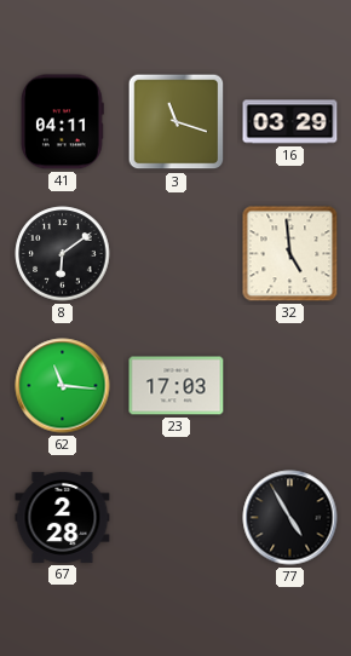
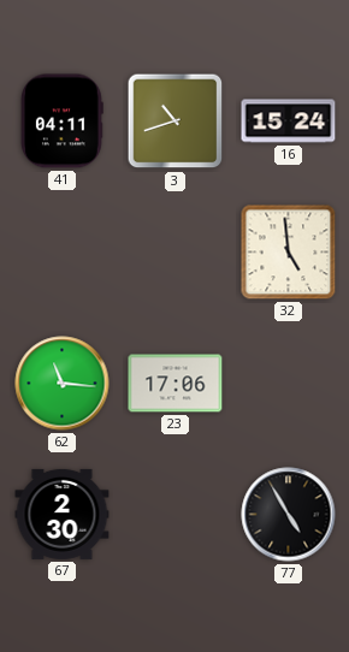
3: 11:18 -> 10:42
16: 03:29 -> 15:24
8: 6:09 -> none
23: 17:03 -> 17:06
67: 2:28 -> 2:30
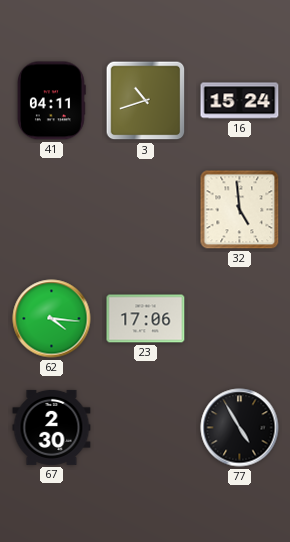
62: 11:16 -> 4:16
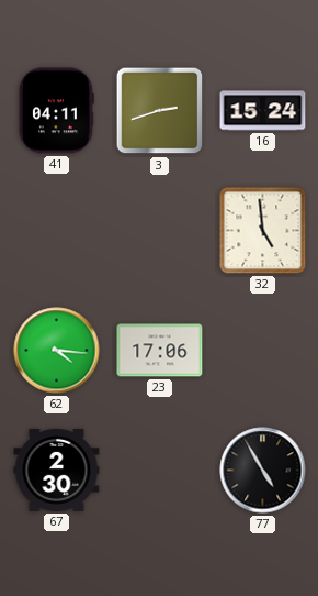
3: 10:42 -> 2:42
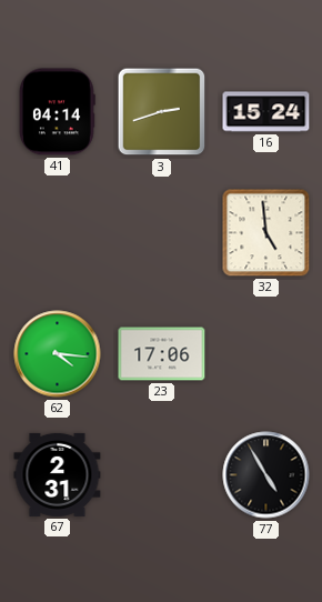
41: 04:11 -> 04:14
67: 2:30 -> 2:31
